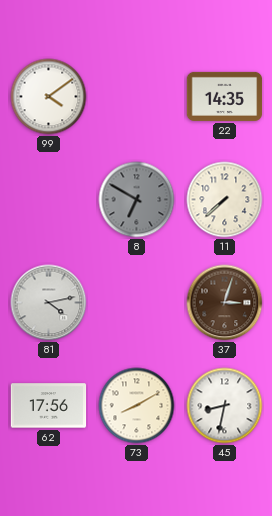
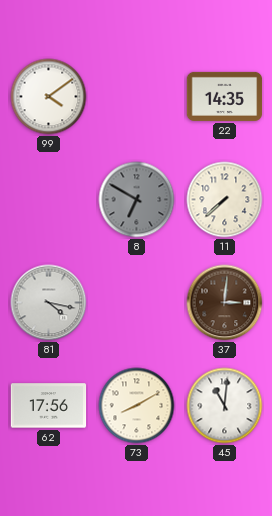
81: 4:13 -> 4:17
37: 3:03 -> 3:01
45: 8:32 -> 11:01
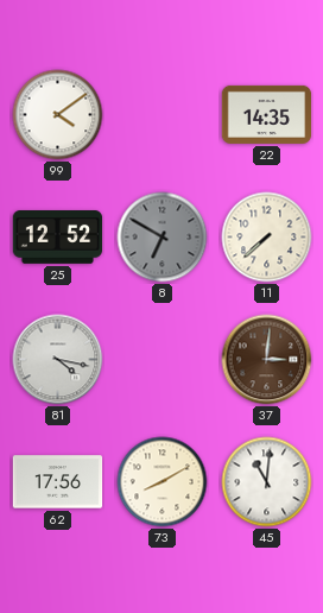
25: none -> 12:52
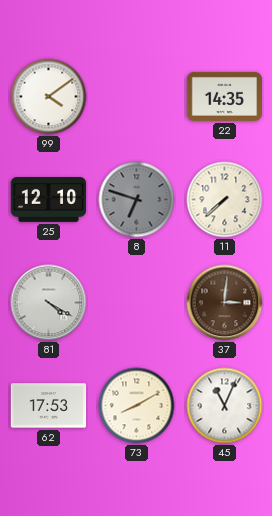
25: 12:52 -> 12:10
8: 6:50 -> 6:48
81: 4:17 -> 4:20
62: 17:56 -> 17:53
45: 11:01 -> 11:04
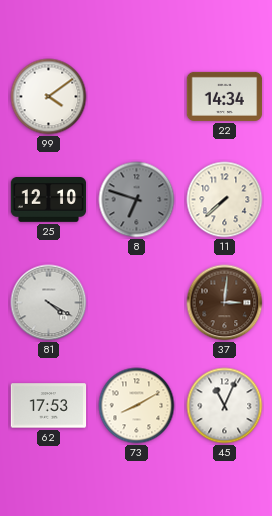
22: 14:35 -> 14:34
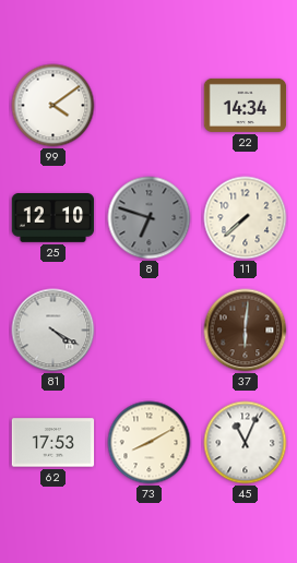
37: 3:01 -> 6:01
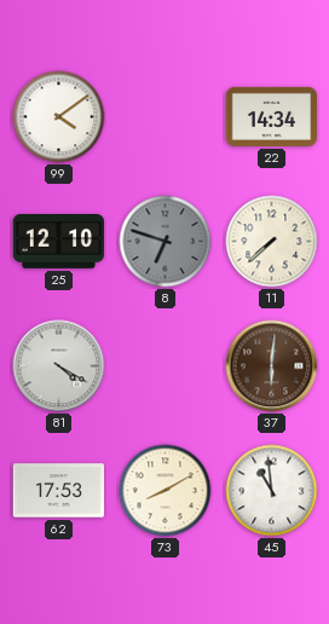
45: 11:04 -> 10:59
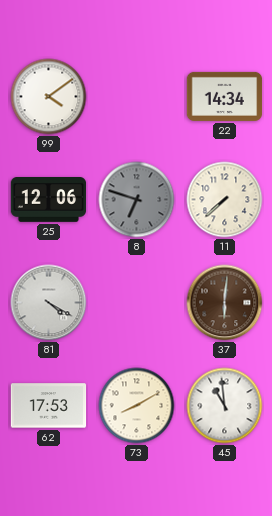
25: 12:10 -> 12:06
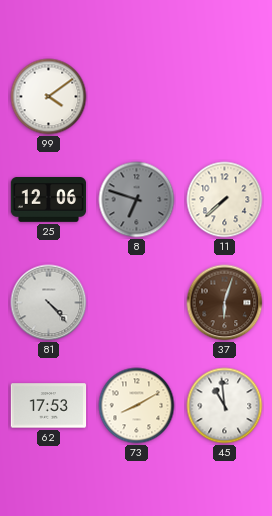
22: 14:34 -> none
81: 4:20 -> 4:23
37: 6:01 -> 6:03
